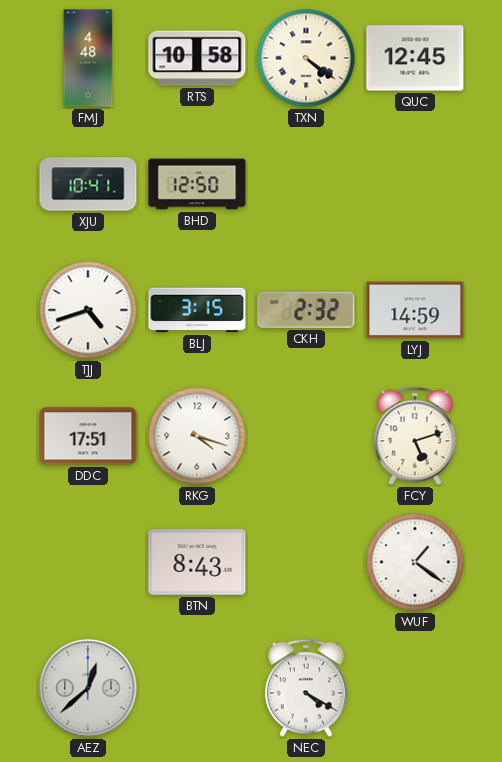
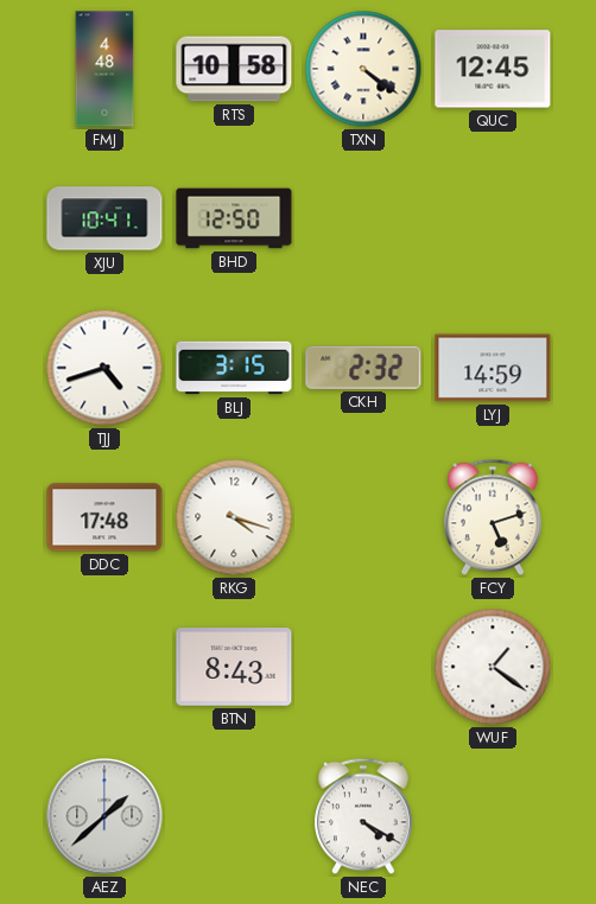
DDC: 17:51 -> 17:48
AEZ: 12:38 -> 1:38
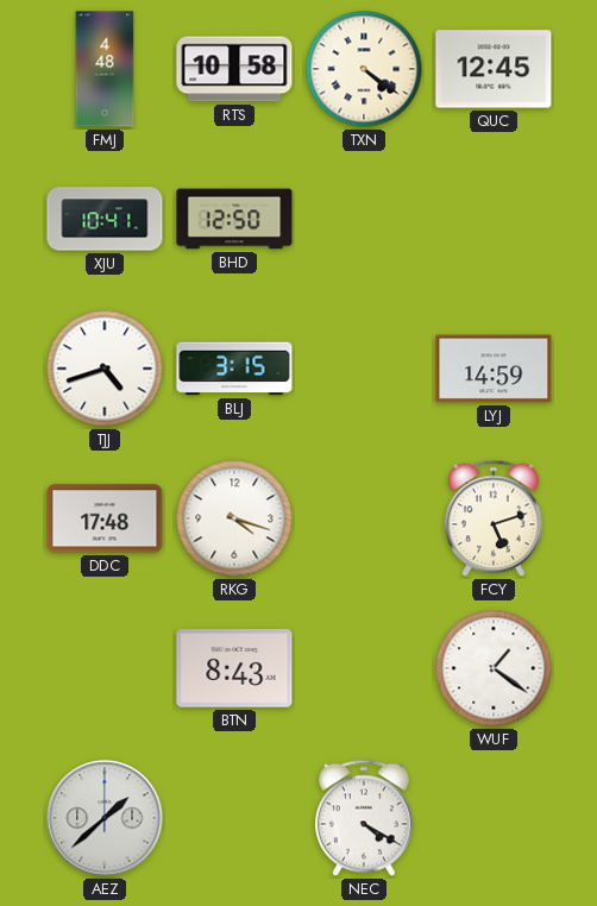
CKH: 2:32 -> none
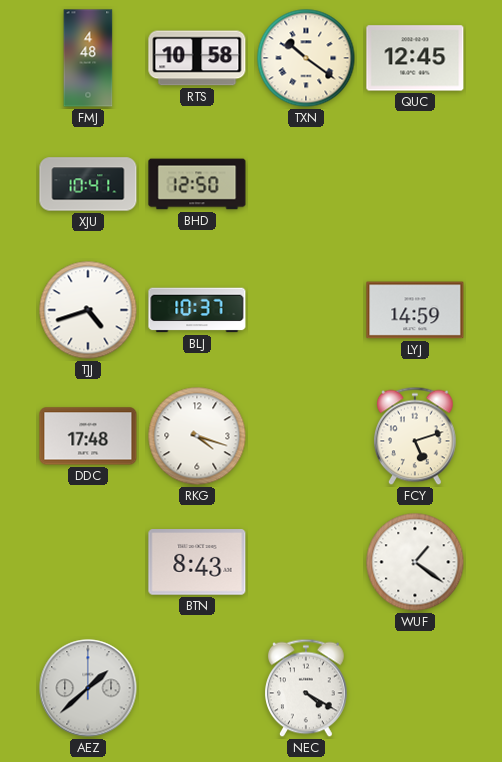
TXN: 4:21 -> 10:21
BLJ: 3:15 -> 10:37
